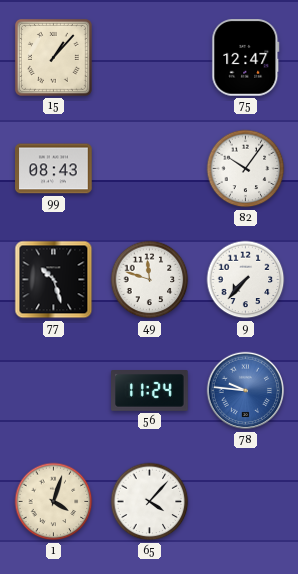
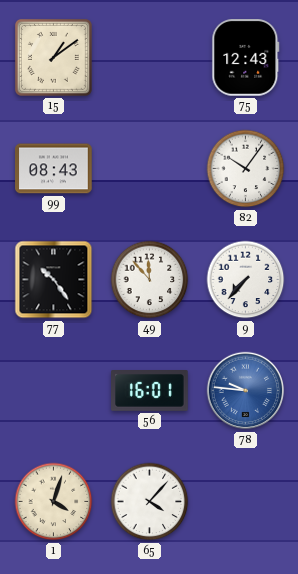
15: 1:07 -> 1:09
75: 12:47 -> 12:43
77: 10:27 -> 10:24
49: 11:48 -> 11:53
56: 11:24 -> 16:01
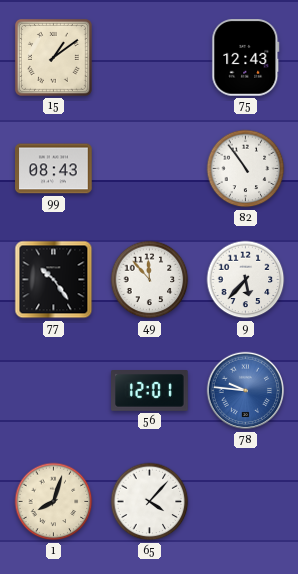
82: 10:06 -> 10:54
9: 7:37 -> 5:37
56: 16:01 -> 12:01
1: 4:03 -> 8:03
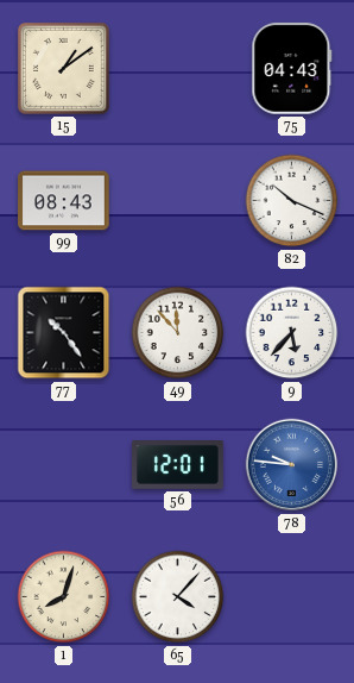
75: 12:43 -> 04:43
82: 10:54 -> 10:19
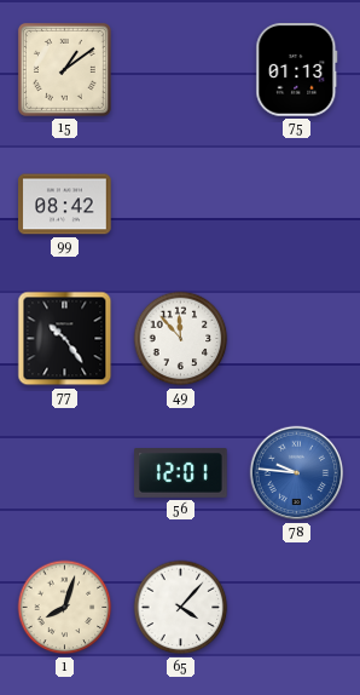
75: 04:43 -> 01:13
99: 08:43 -> 08:42
82: 10:19 -> none
9: 5:37 -> none
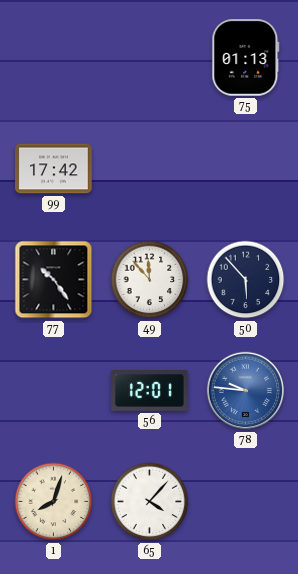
15: 1:09 -> none
99: 08:42 -> 17:42
50: none -> 5:53
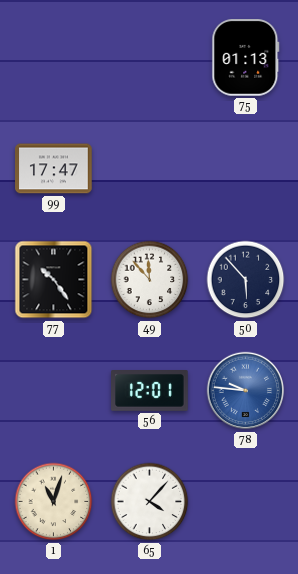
99: 17:42 -> 17:47
1: 8:03 -> 11:03
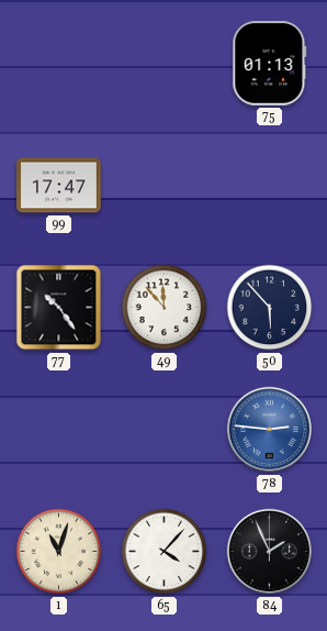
56: 12:01 -> none
78: 9:46 -> 2:46
84: none -> 1:56
